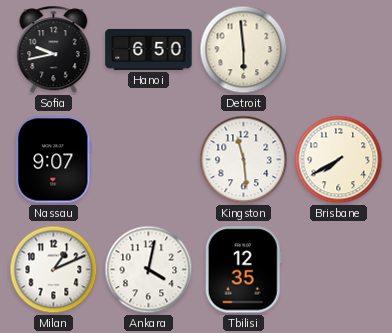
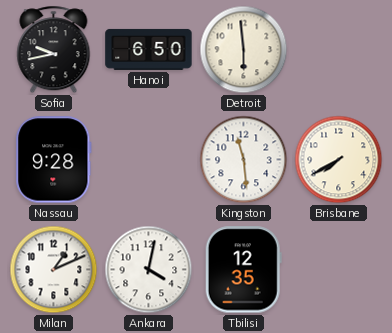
Nassau: 9:07 -> 9:28
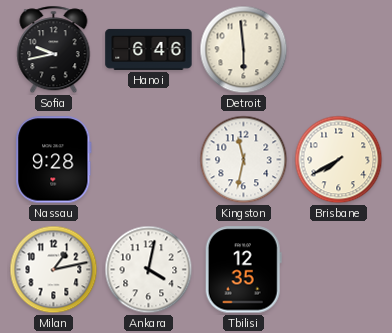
Hanoi: 6:50 -> 6:46
Kingston: 11:29 -> 11:32
Milan: 1:11 -> 1:13
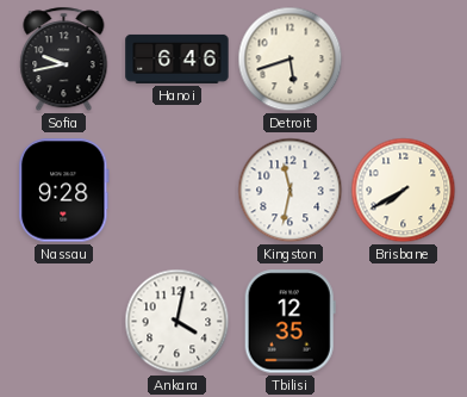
Detroit: 5:59 -> 5:42
Milan: 1:13 -> none
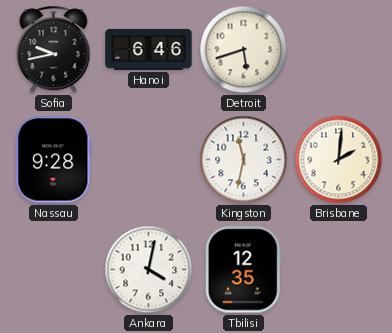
Brisbane: 7:40 -> 2:01
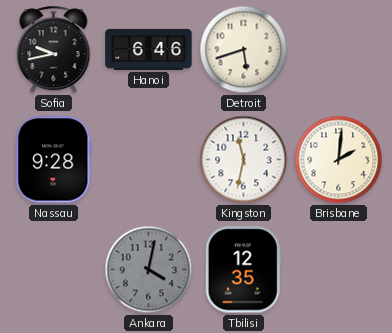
Ankara dial: white -> grey
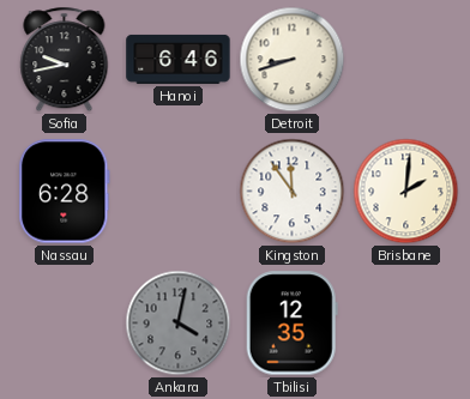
Detroit: 5:42 -> 8:42
Nassau: 9:28 -> 6:28
Kingston: 11:32 -> 11:54
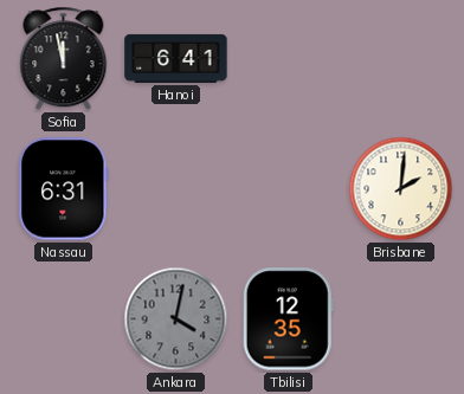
Sofia: 9:43 -> 11:58
Hanoi: 6:46 -> 6:41
Detroit: 8:42 -> none
Nassau: 6:28 -> 6:31
Kingston: 11:54 -> none
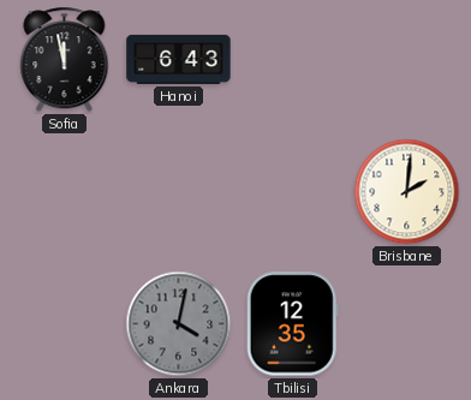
Hanoi: 6:41 -> 6:43
Nassau: 6:31 -> none
